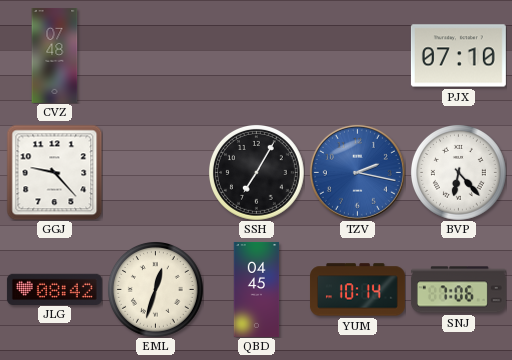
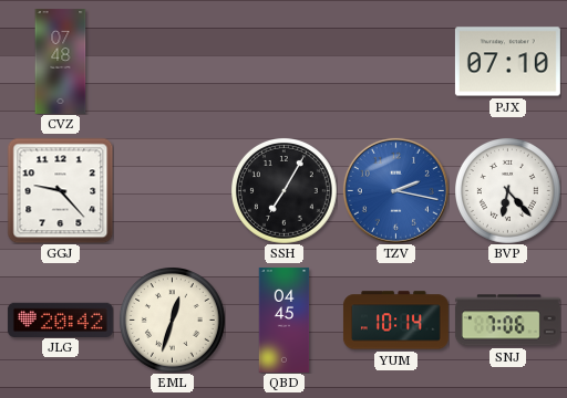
JLG: 08:42 -> 20:42
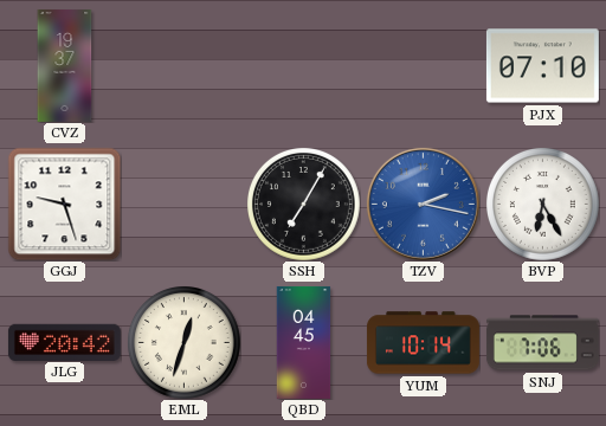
CVZ: 07:48 -> 19:37
GGJ: 9:23 -> 9:27
BVP: 6:23 -> 6:25
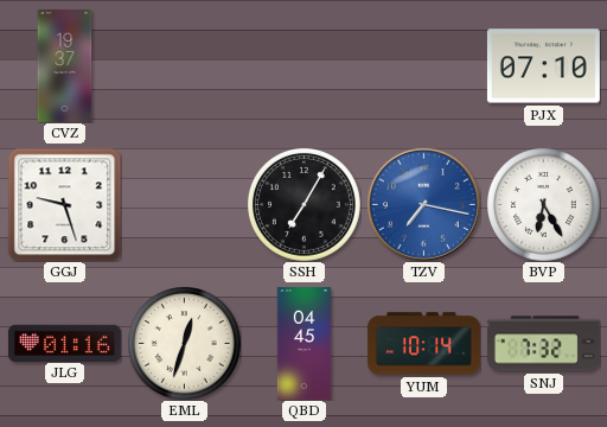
TZV: 2:17 -> 7:17
JLG: 20:42 -> 01:16
SNJ: 7:06 -> 7:32
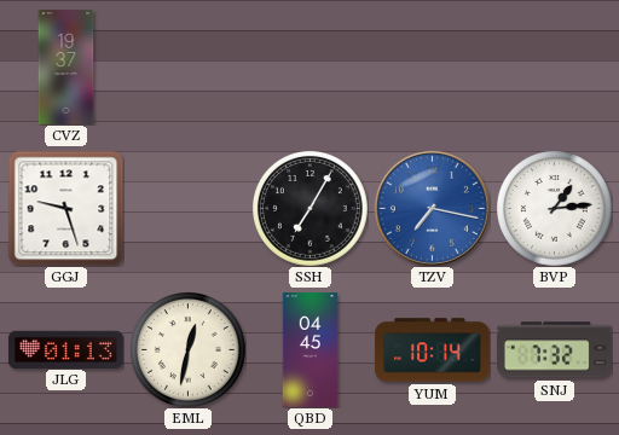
PJX: 07:10 -> none
BVP: 6:25 -> 1:14
JLG: 01:16 -> 01:13
EML: 12:33 -> 12:32
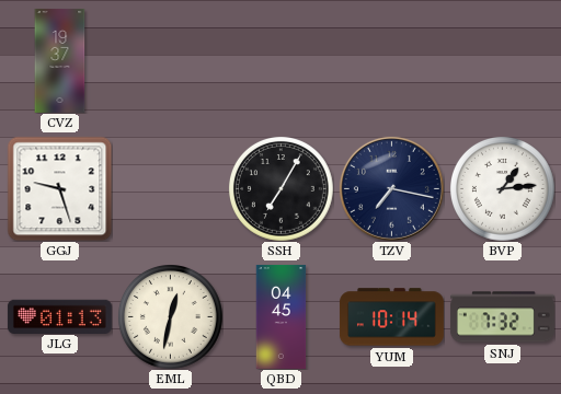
TZV dial: blue -> navy
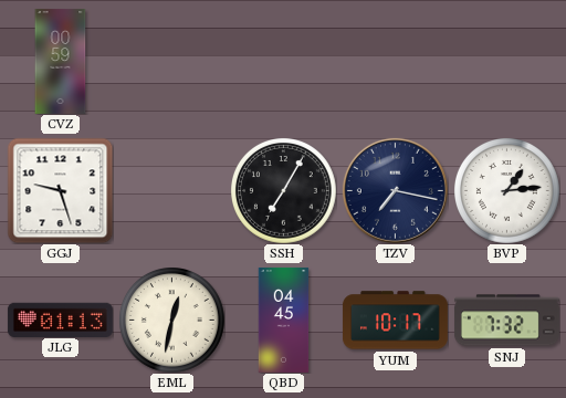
CVZ: 19:37 -> 00:59
YUM: 10:14 -> 10:17
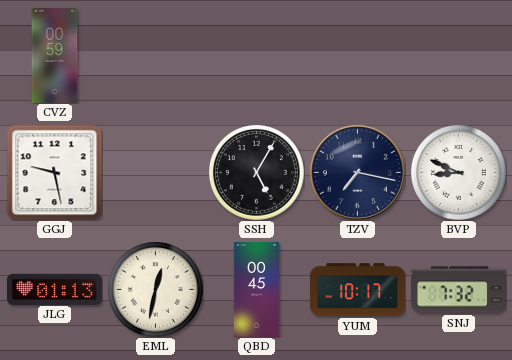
GGJ: 9:27 -> 9:28
SSH: 7:05 -> 5:05
BVP: 1:14 -> 8:49
QBD: 04:45 -> 00:45
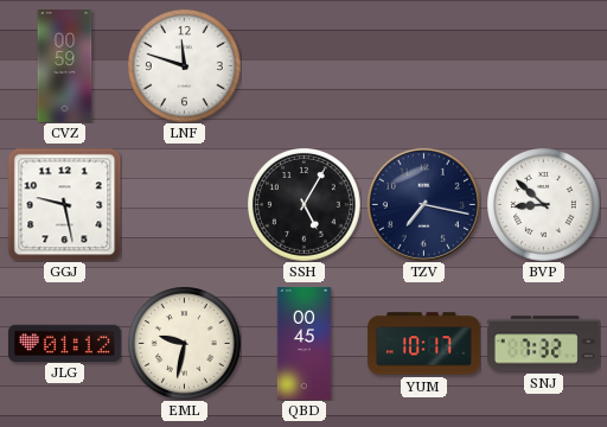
LNF: none -> 11:48
BVP: 8:49 -> 8:52
JLG: 01:13 -> 01:12
EML: 12:32 -> 9:32
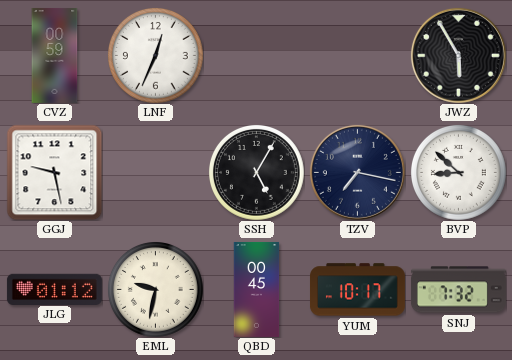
LNF: 11:48 -> 12:34
JWZ: none -> 5:55
